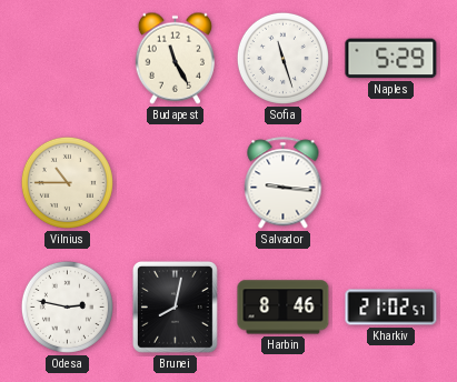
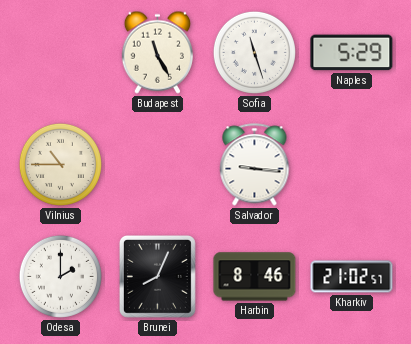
Odesa: 2:47 -> 2:00
Brunei: 8:02 -> 8:04
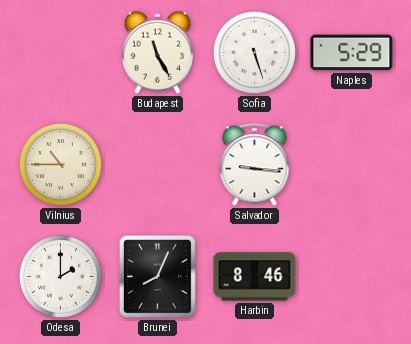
Sofia: 11:27 -> 5:27
Kharkiv: 21:02 -> none
